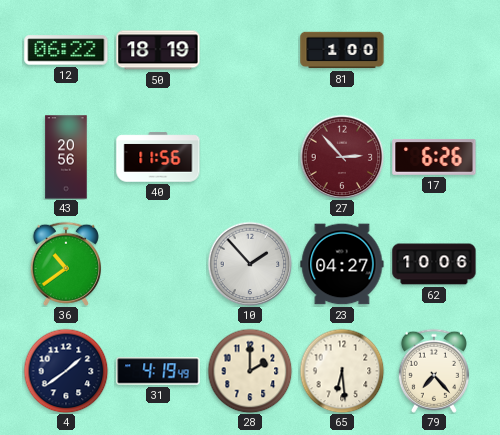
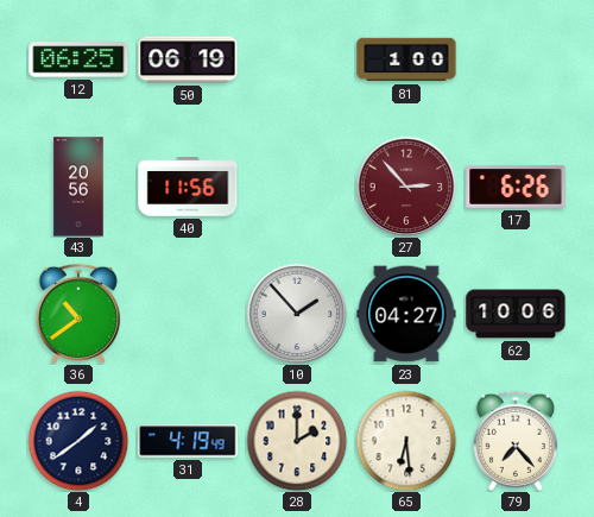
12: 06:22 -> 06:25
50: 18:19 -> 06:19
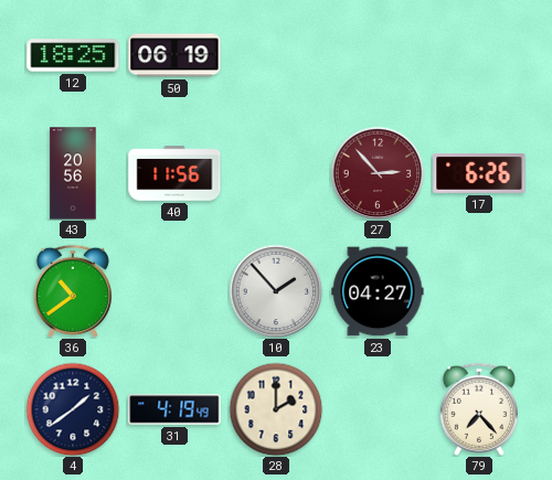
12: 06:25 -> 18:25
81: 1:00 -> none
62: 10:06 -> none
65: 6:29 -> none
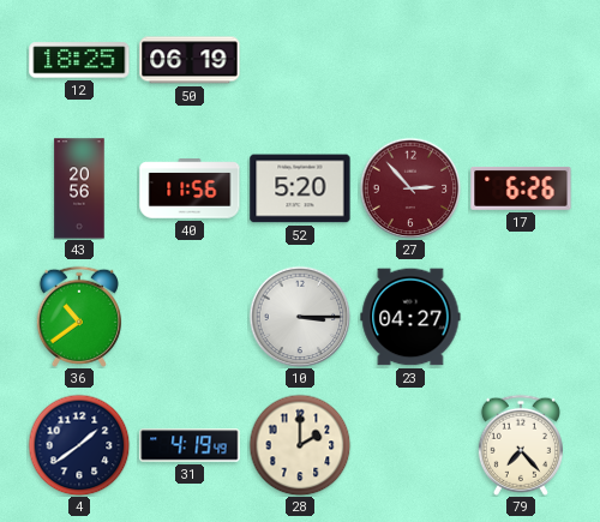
52: none -> 5:20
10: 1:53 -> 3:15
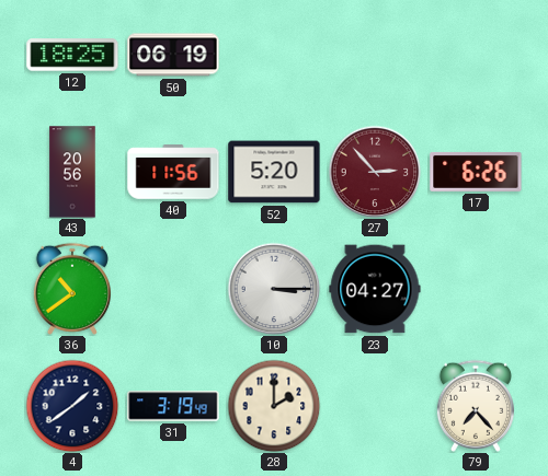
31: 4:19 -> 3:19
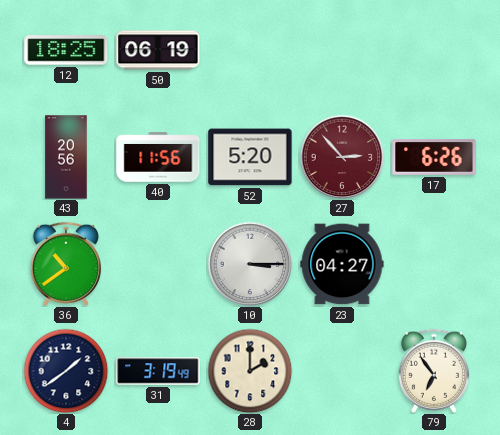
79: 7:23 -> 6:54
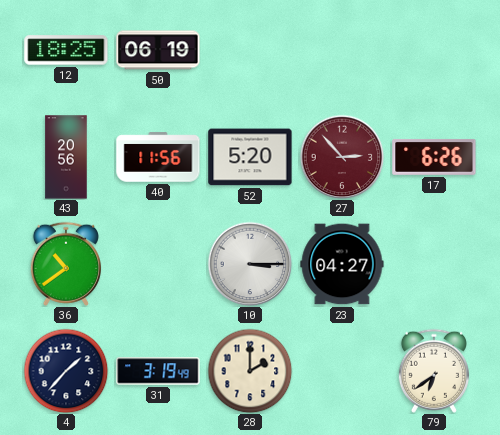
4: 1:39 -> 1:37
79: 6:54 -> 6:39
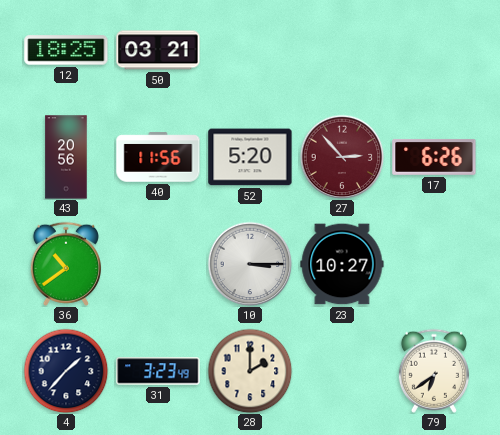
50: 06:19 -> 03:21
23: 04:27 -> 10:27
31: 3:19 -> 3:23
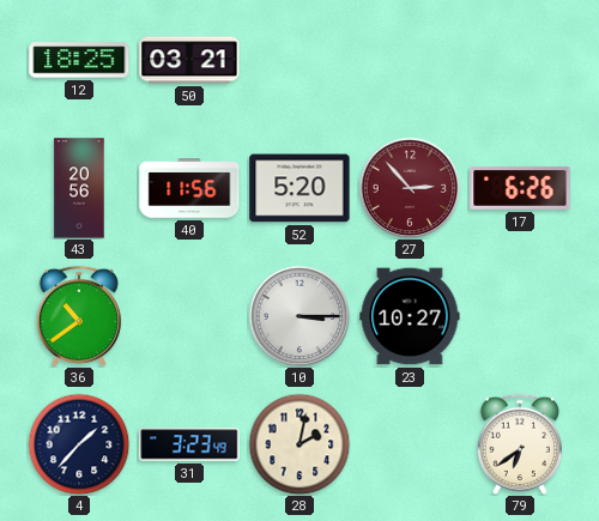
28: 2:00 -> 2:02
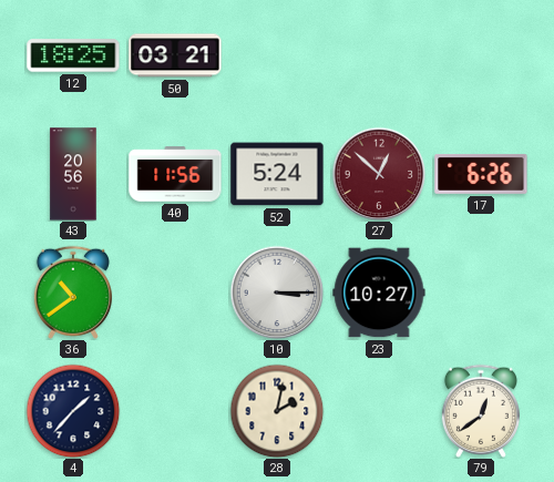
52: 5:20 -> 5:24
27: 2:53 -> 12:52
31: 3:23 -> none
79: 6:39 -> 12:39
